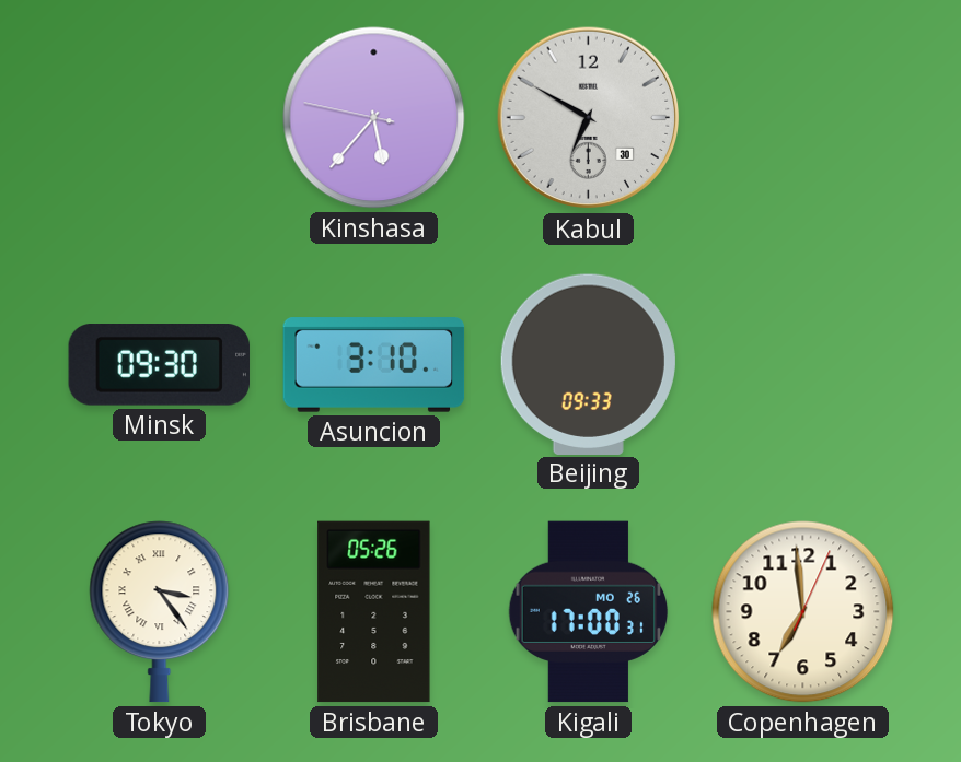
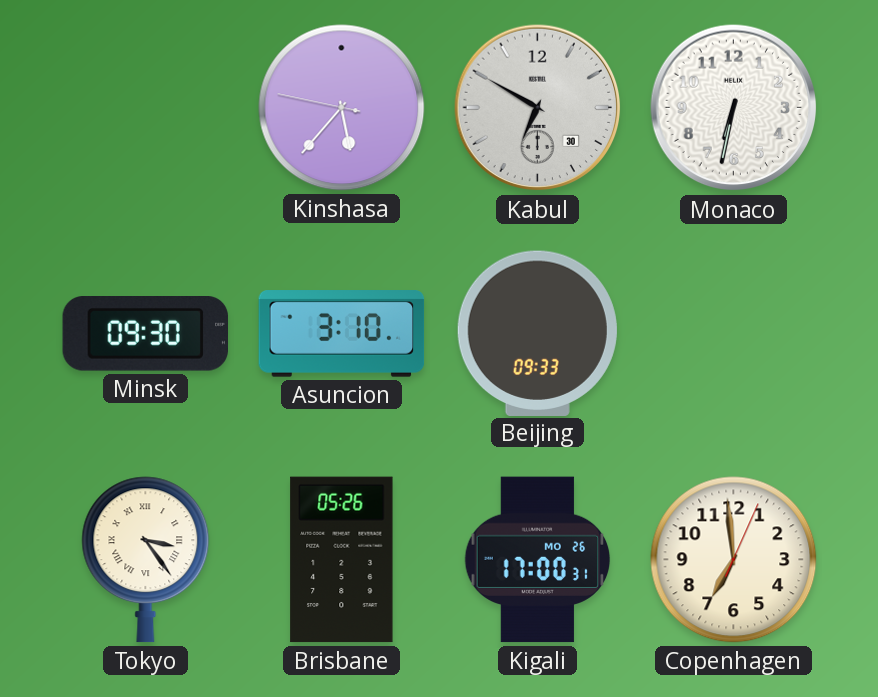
Monaco: none -> 6:32
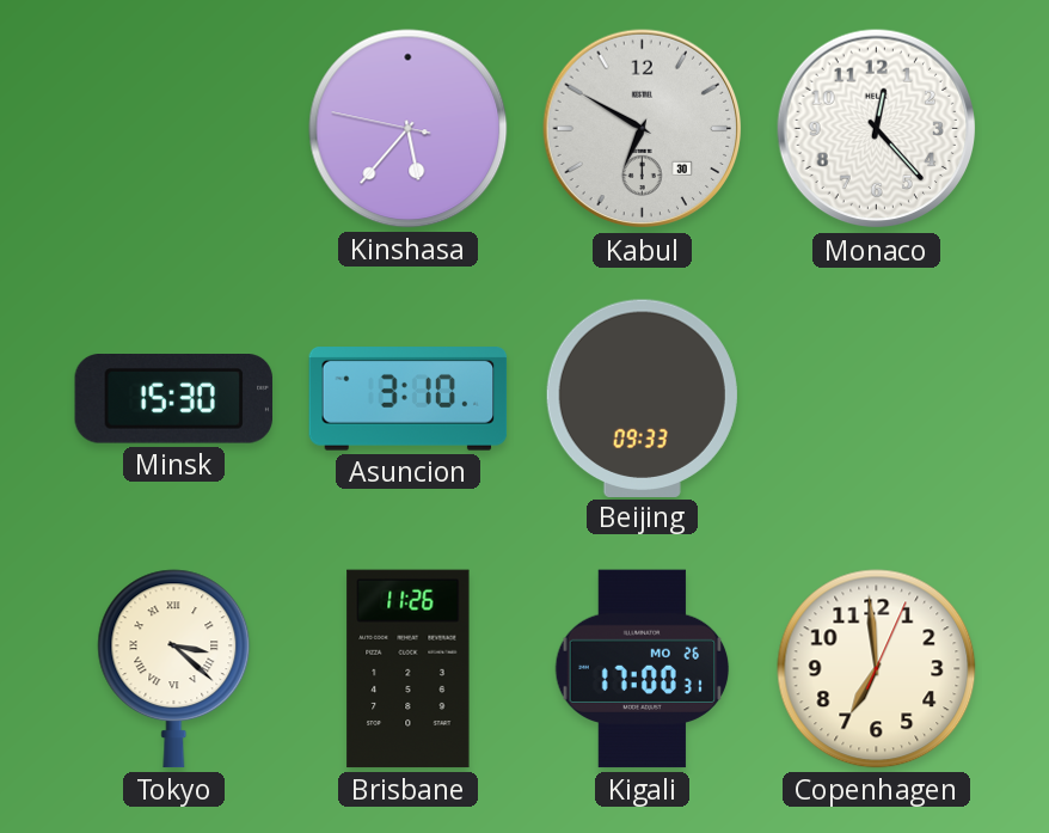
Monaco: 6:32 -> 12:23
Minsk: 09:30 -> 15:30
Tokyo: 3:24 -> 3:22
Brisbane: 05:26 -> 11:26
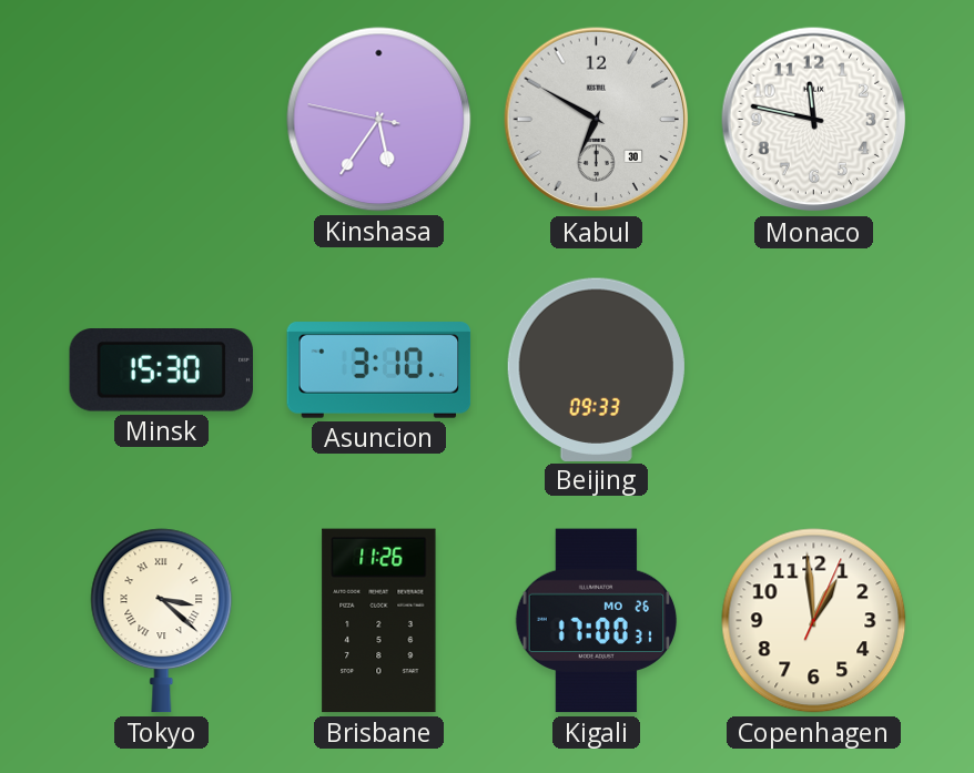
Kinshasa: 5:36 -> 5:35
Monaco: 12:23 -> 11:47
Copenhagen: 6:59 -> 12:59
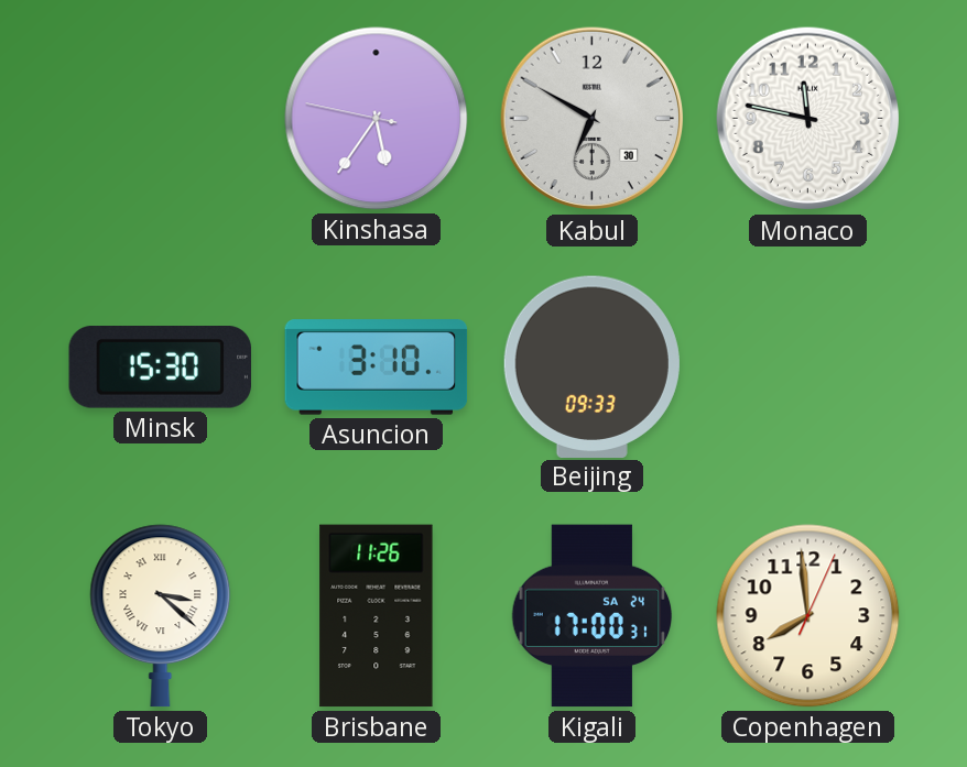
Kigali date: MO 26 -> SA 24
Copenhagen: 12:59 -> 7:59
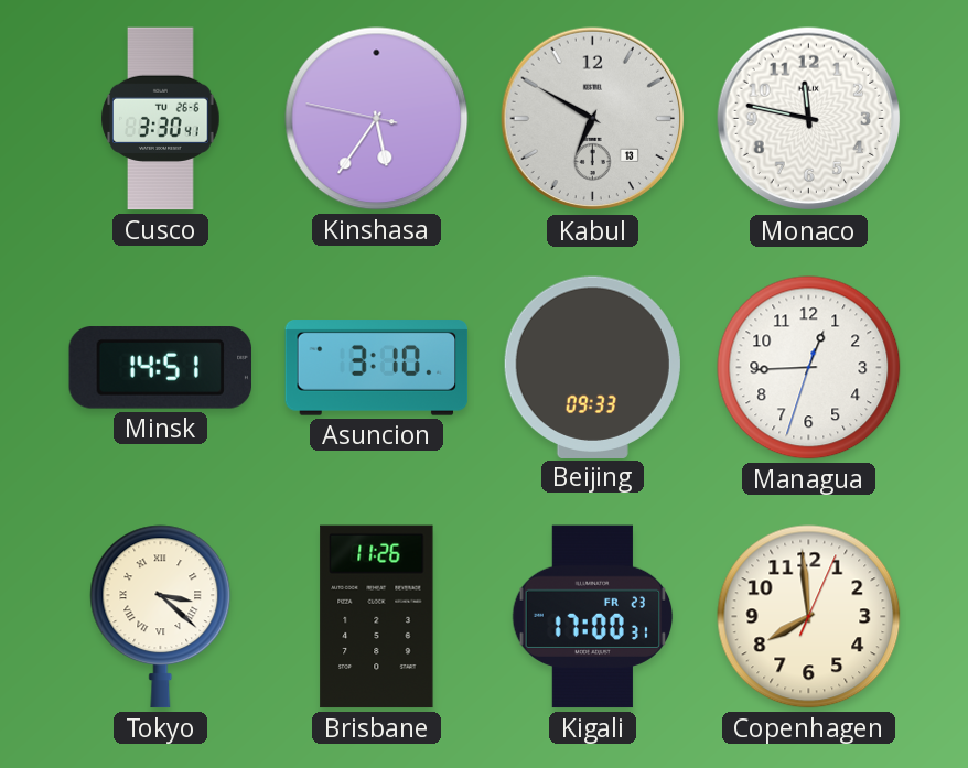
Cusco: none -> 3:30
Kabul date: 30 -> 13
Minsk: 15:30 -> 14:51
Managua: none -> 12:44
Kigali date: SA 24 -> FR 23
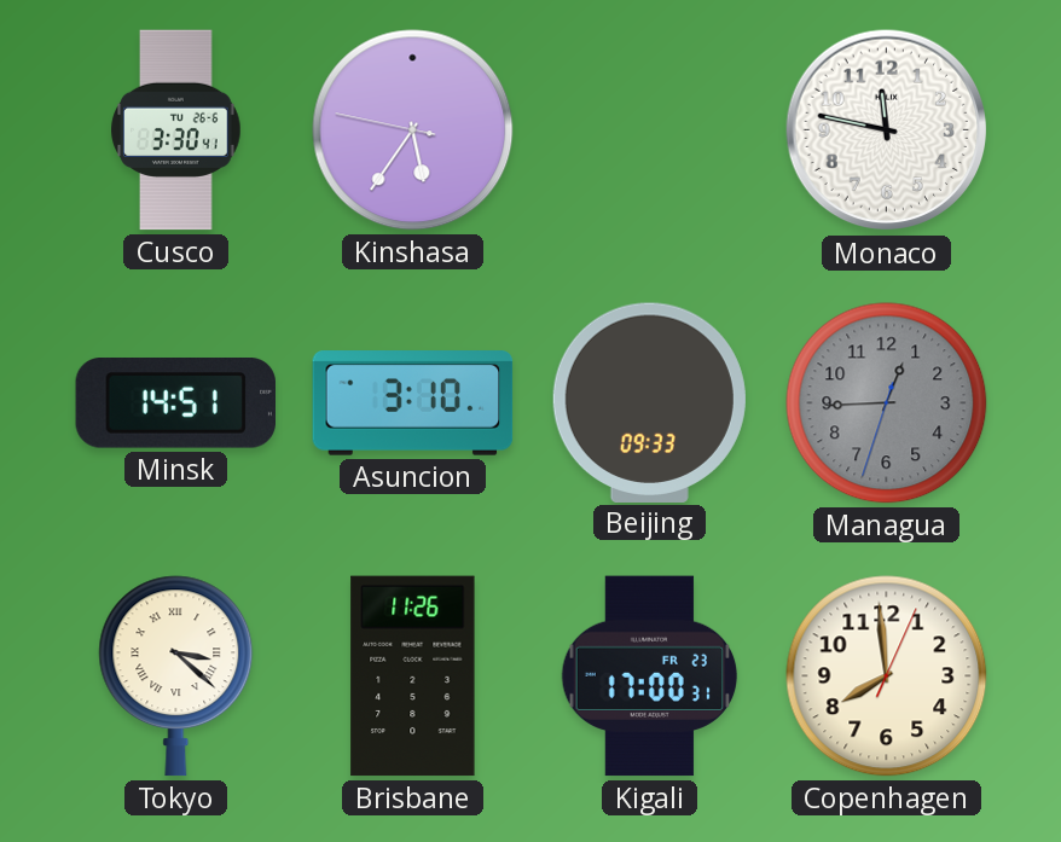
Kabul: 6:50 -> none
Managua dial: white -> grey
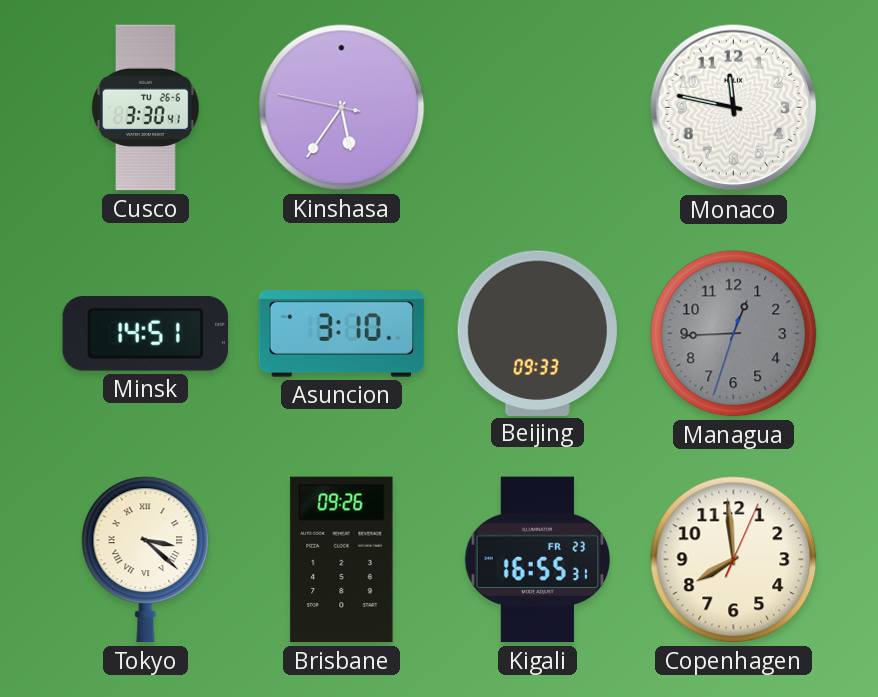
Brisbane: 11:26 -> 09:26
Kigali: 17:00 -> 16:55
